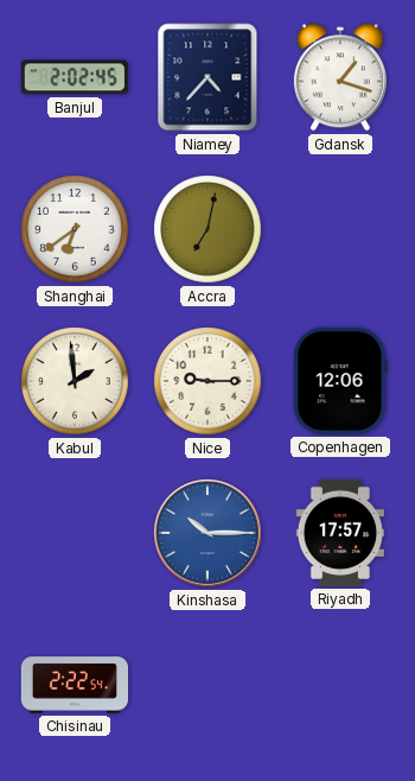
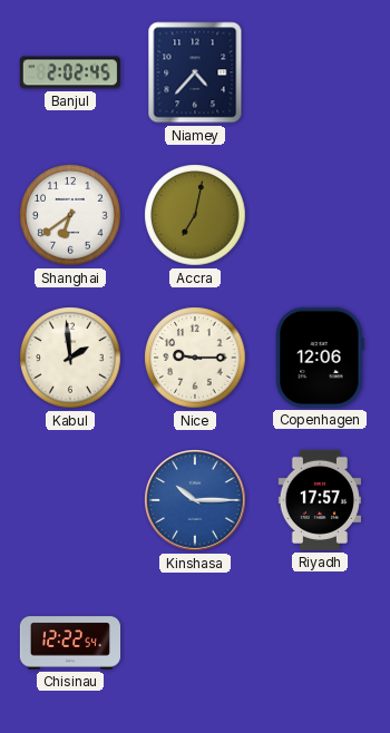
Gdansk: 1:18 -> none
Chisinau: 2:22 -> 12:22
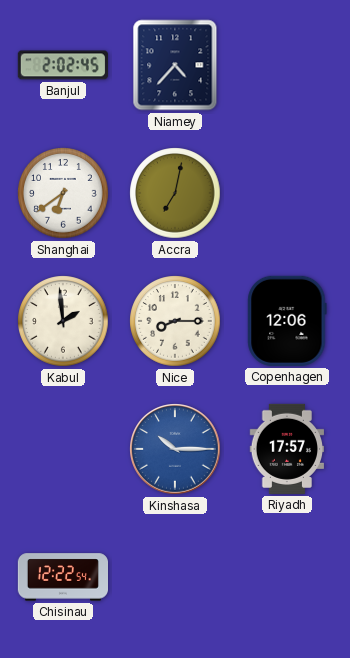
Nice: 9:15 -> 8:15
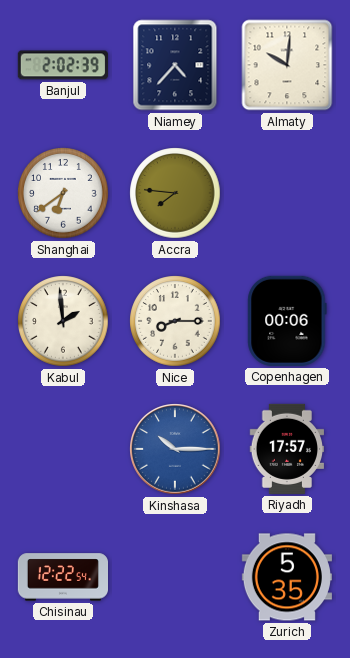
Banjul: 2:02:45 -> 2:02:39
Almaty: none -> 10:01
Accra: 7:02 -> 7:46
Copenhagen: 12:06 -> 00:06
Zurich: none -> 5:35
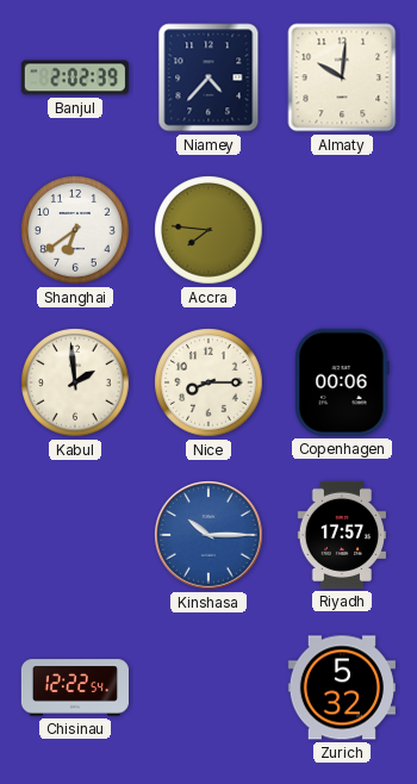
Zurich: 5:35 -> 5:32
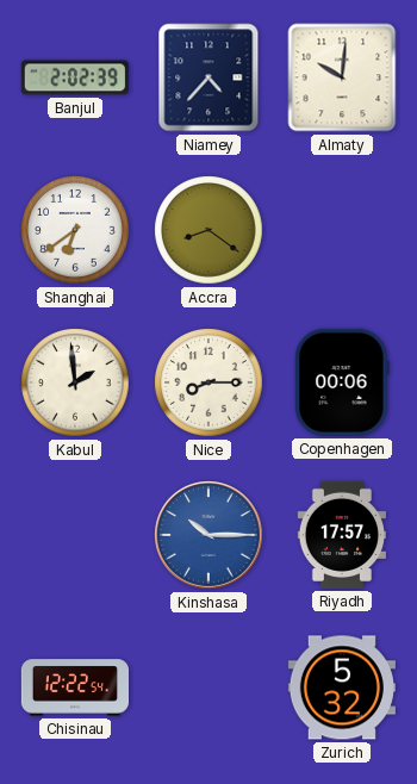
Accra: 7:46 -> 8:21
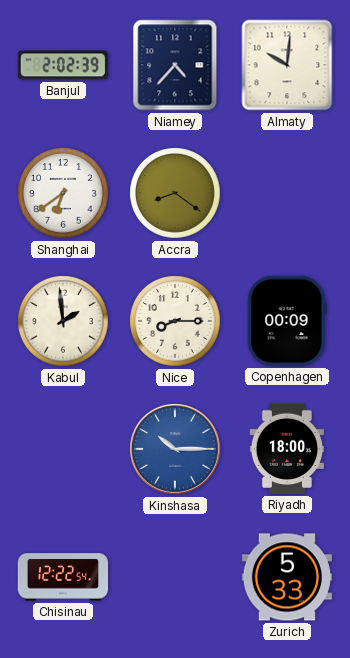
Copenhagen: 00:06 -> 00:09
Riyadh: 17:57 -> 18:00
Zurich: 5:32 -> 5:33
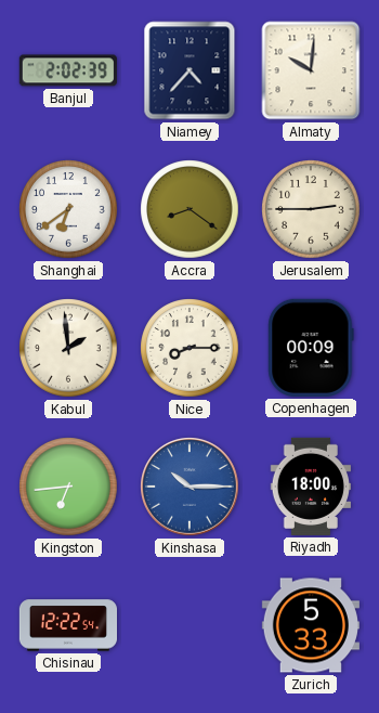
Jerusalem: none -> 2:45
Kingston: none -> 6:44
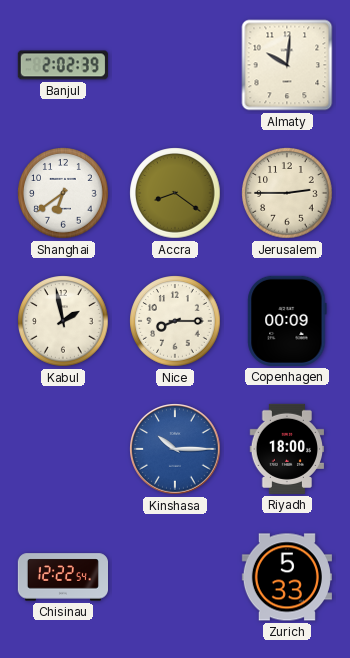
Niamey: 4:37 -> none
Kabul: 1:59 -> 1:58
Kingston: 6:44 -> none
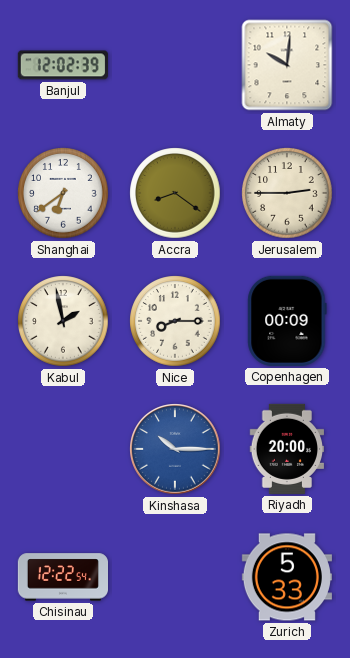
Banjul: 2:02 -> 12:02
Riyadh: 18:00 -> 20:00
